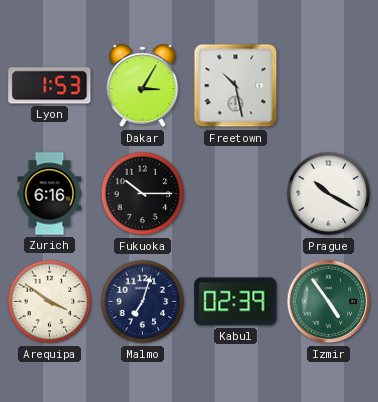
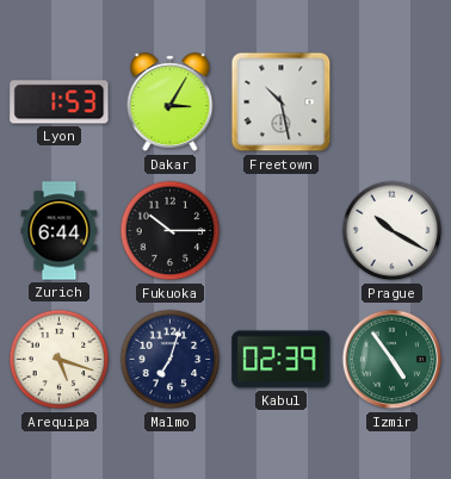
Zurich: 6:16 -> 6:44
Arequipa: 3:51 -> 5:18
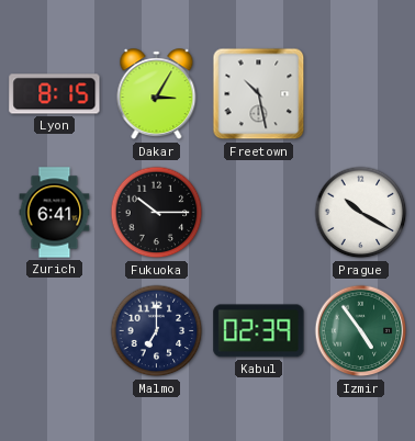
Lyon: 1:53 -> 8:15
Zurich: 6:44 -> 6:41
Arequipa: 5:18 -> none
Malmo: 7:03 -> 7:00
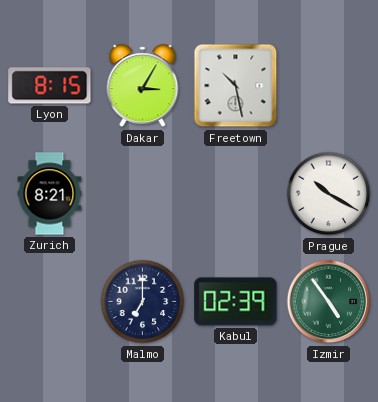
Zurich: 6:41 -> 8:21
Fukuoka: 10:15 -> none
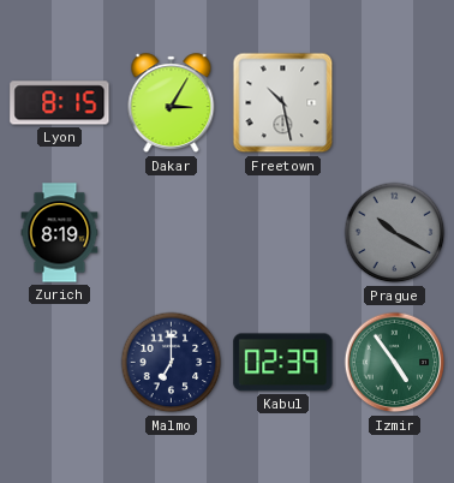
Zurich: 8:21 -> 8:19
Prague dial: white -> grey
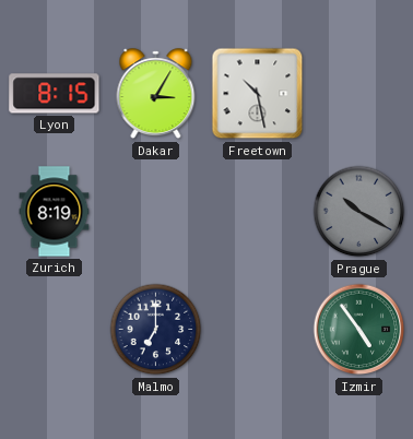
Kabul: 02:39 -> none
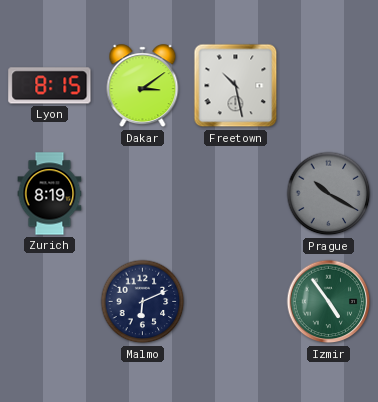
Dakar: 3:05 -> 3:09
Malmo: 7:00 -> 6:11
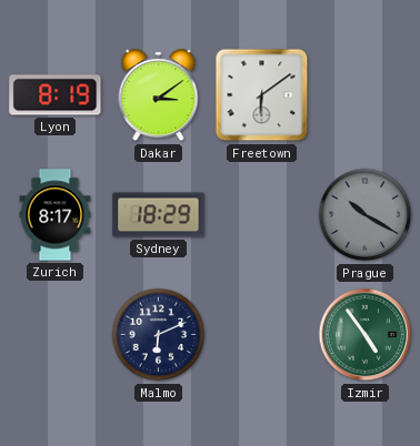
Lyon: 8:15 -> 8:19
Freetown: 10:28 -> 6:09
Zurich: 8:19 -> 8:17
Sydney: none -> 18:29
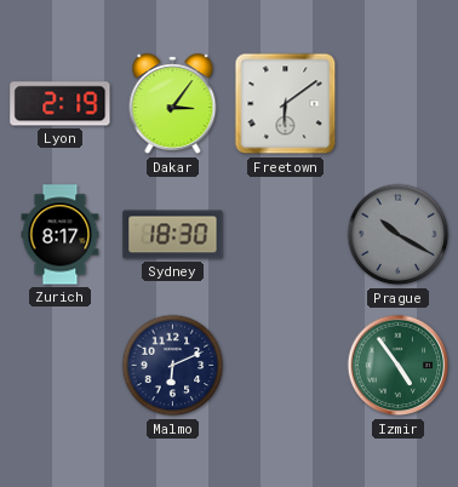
Lyon: 8:19 -> 2:19
Dakar: 3:09 -> 3:06
Sydney: 18:29 -> 18:30
